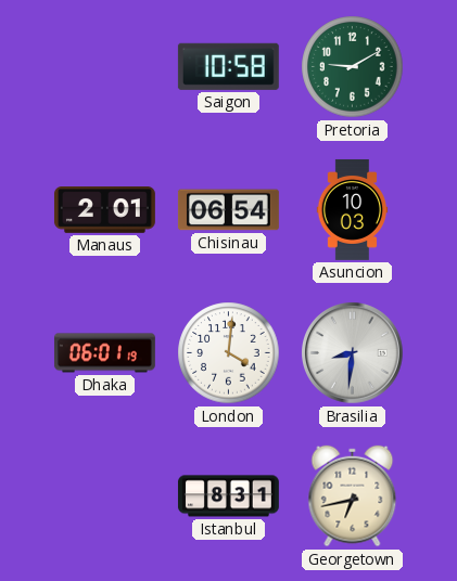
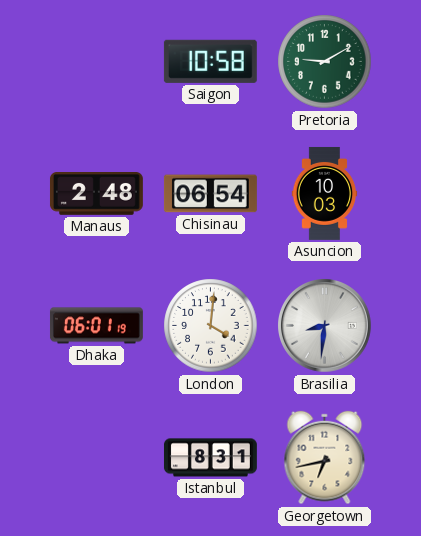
Manaus: 2:01 -> 2:48
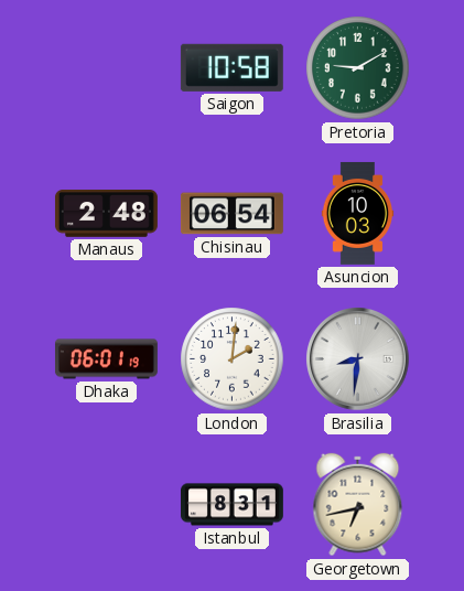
London: 4:01 -> 2:01
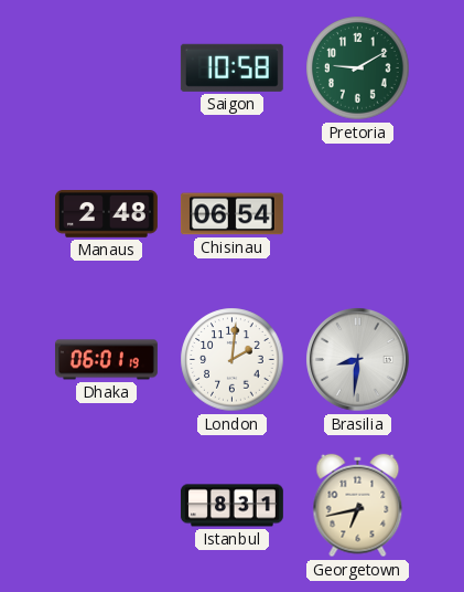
Asuncion: 10:03 -> none
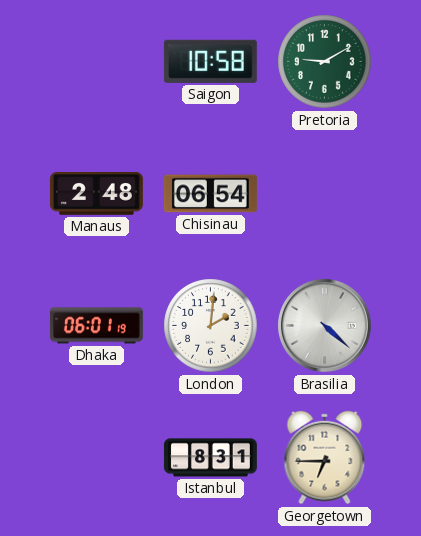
Brasilia: 8:31 -> 4:22
Georgetown: 6:43 -> 6:45
